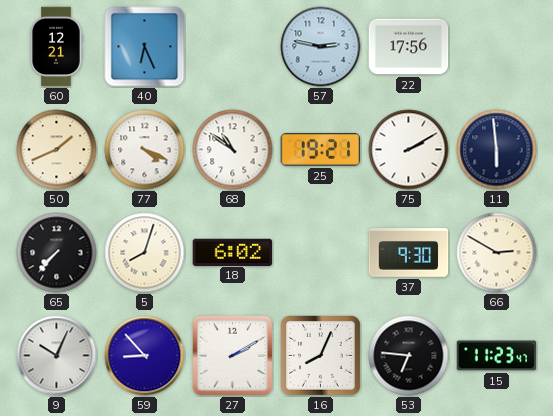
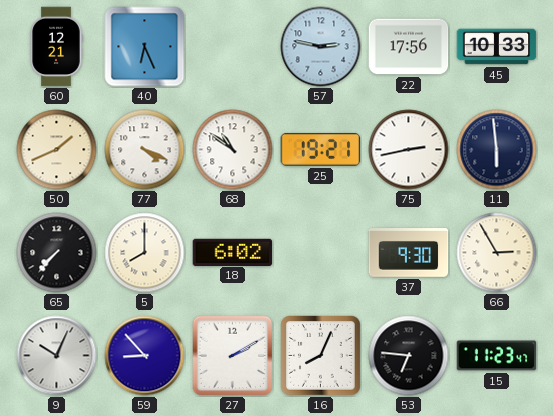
45: none -> 10:33
75: 2:10 -> 2:43
5: 8:03 -> 8:00
66: 2:50 -> 2:55
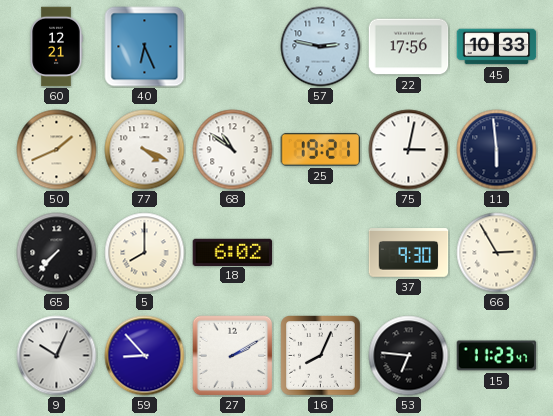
75: 2:43 -> 3:02
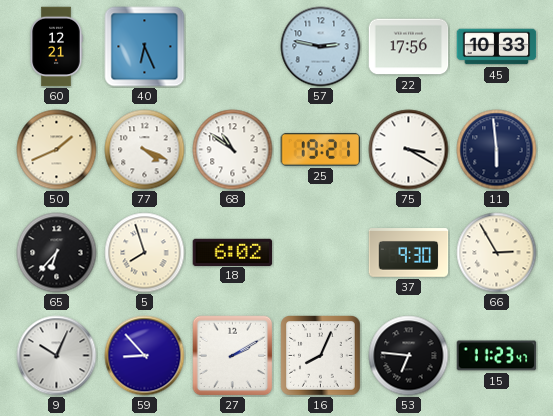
75: 3:02 -> 3:20
65: 7:37 -> 6:37
5: 8:00 -> 7:57
